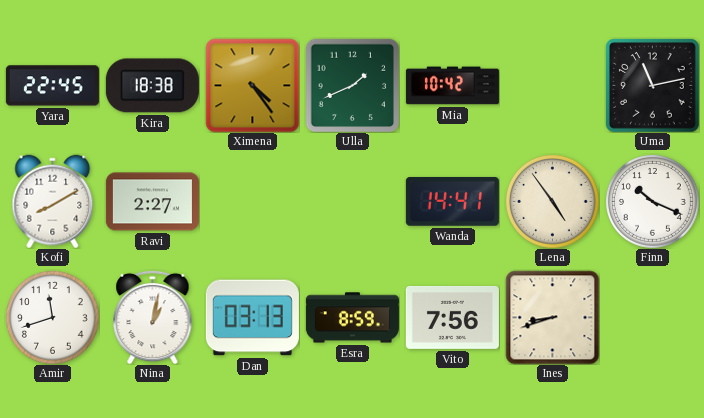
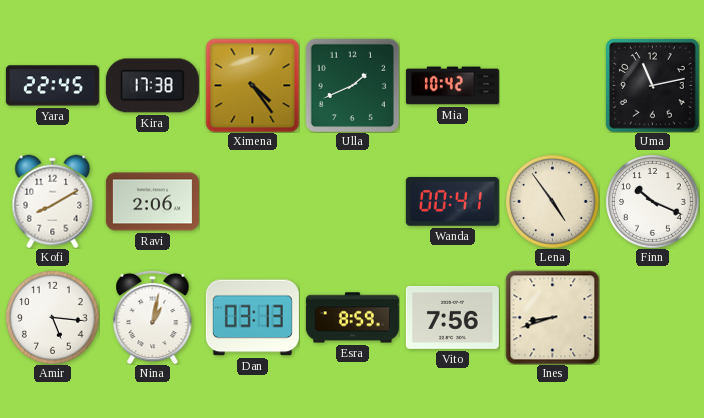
Kira: 18:38 -> 17:38
Ravi: 2:27 -> 2:06
Wanda: 14:41 -> 00:41
Amir: 11:42 -> 5:16
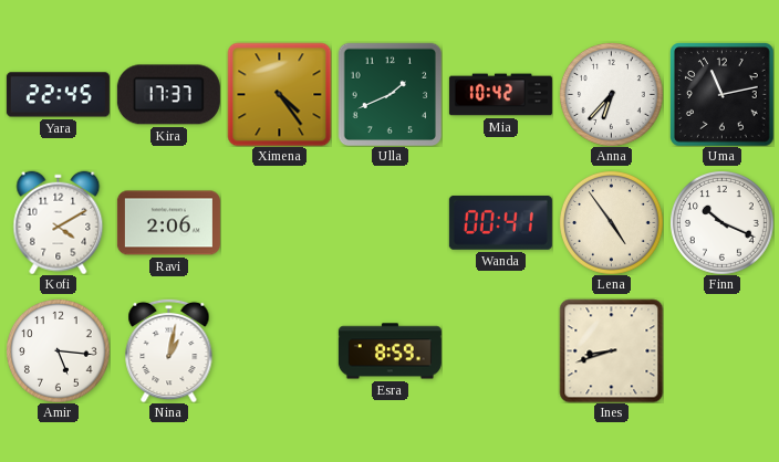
Kira: 17:38 -> 17:37
Anna: none -> 6:37
Kofi: 8:10 -> 4:10
Dan: 03:13 -> none
Vito: 7:56 -> none
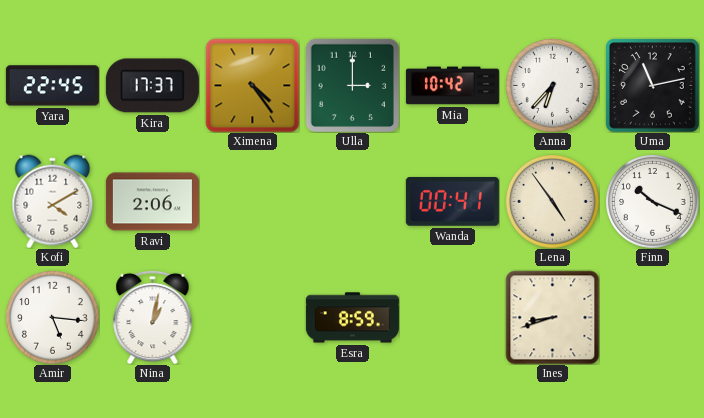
Ulla: 1:41 -> 3:00
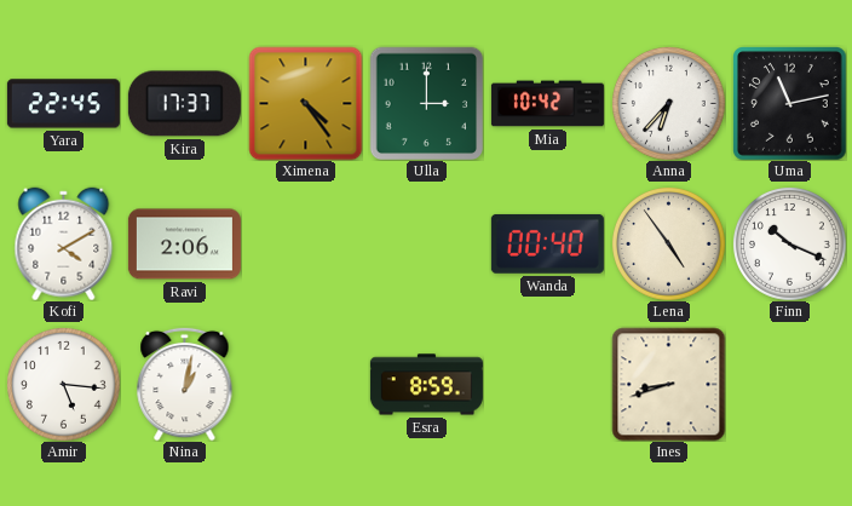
Wanda: 00:41 -> 00:40
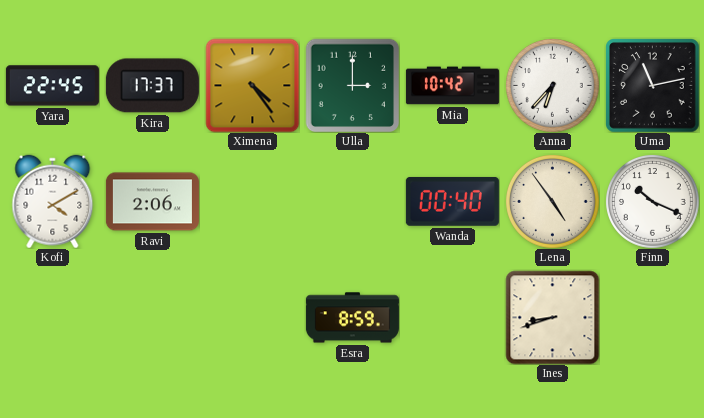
Amir: 5:16 -> none
Nina: 1:02 -> none
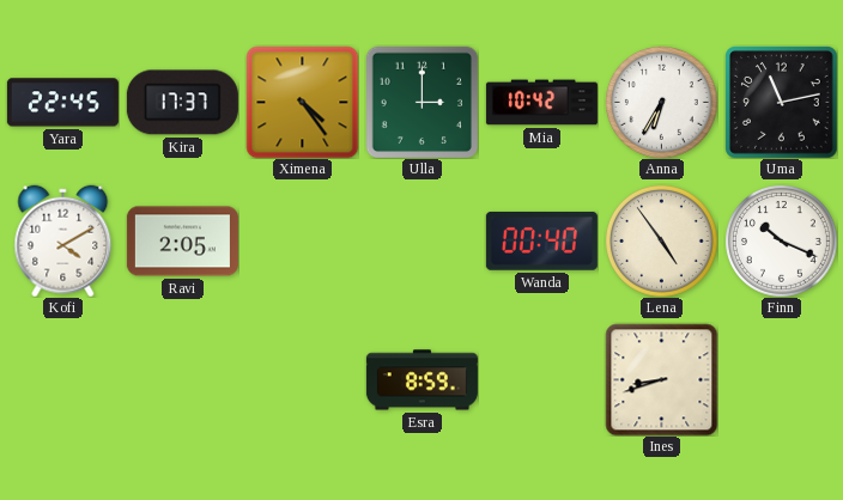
Anna: 6:37 -> 6:35
Ravi: 2:06 -> 2:05
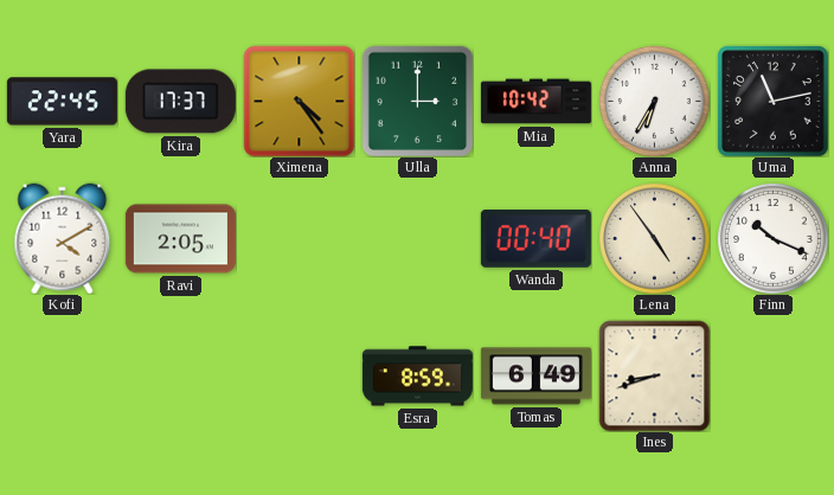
Tomas: none -> 6:49
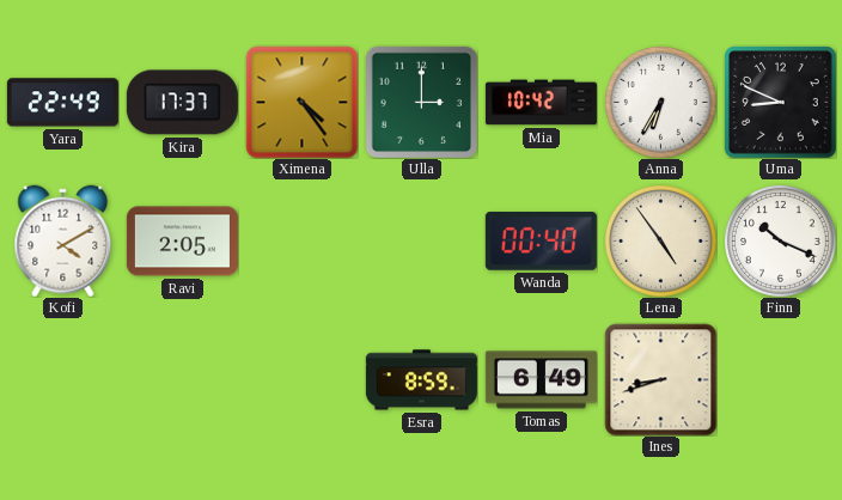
Yara: 22:45 -> 22:49
Uma: 11:13 -> 8:49
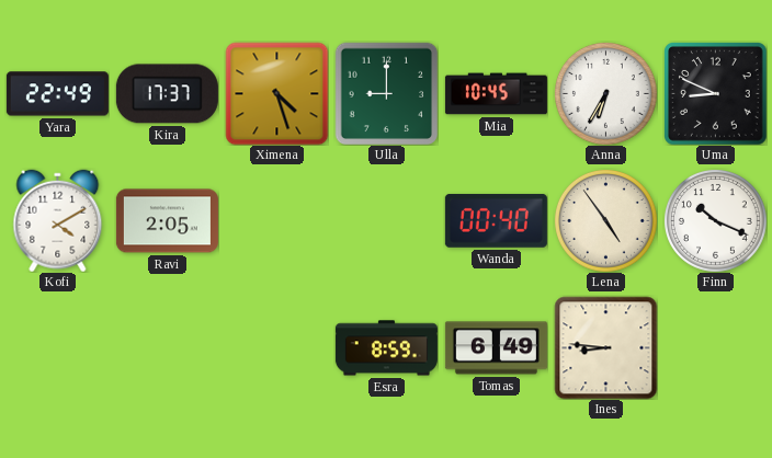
Ximena: 4:24 -> 4:27
Ulla: 3:00 -> 9:00
Mia: 10:42 -> 10:45
Ines: 8:42 -> 8:46
